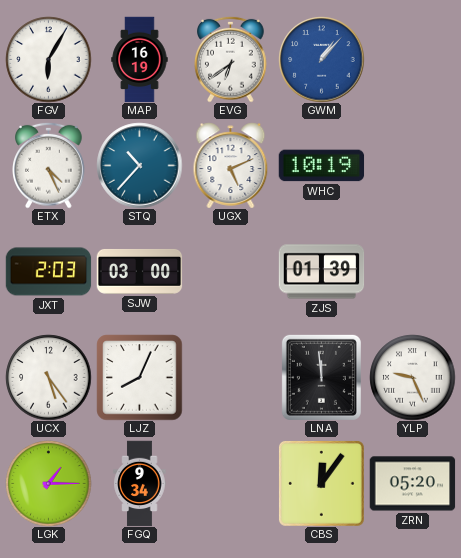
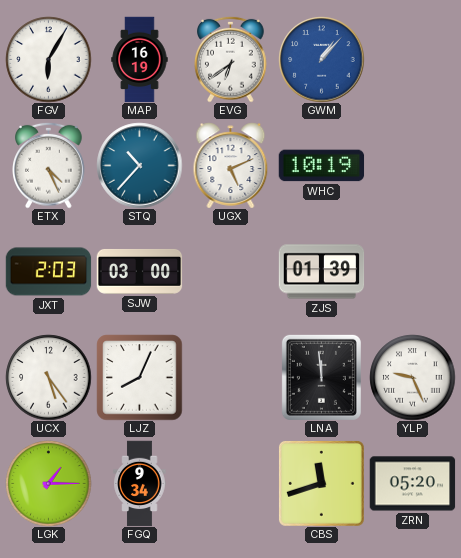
CBS: 12:06 -> 11:42
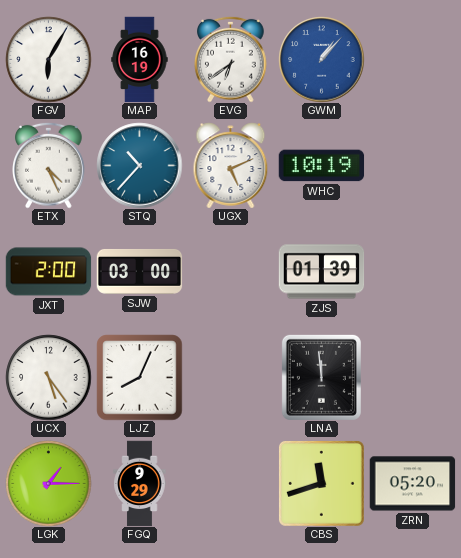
JXT: 2:03 -> 2:00
YLP: 9:26 -> none
FGQ: 9:34 -> 9:29
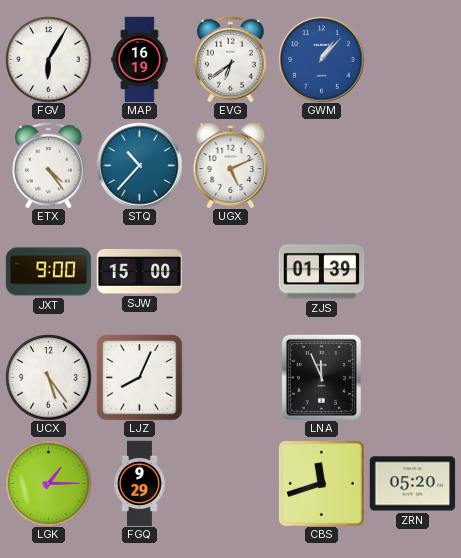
ETX: 4:26 -> 4:24
WHC: 10:19 -> none
JXT: 2:00 -> 9:00
SJW: 03:00 -> 15:00
LNA: 11:59 -> 11:56
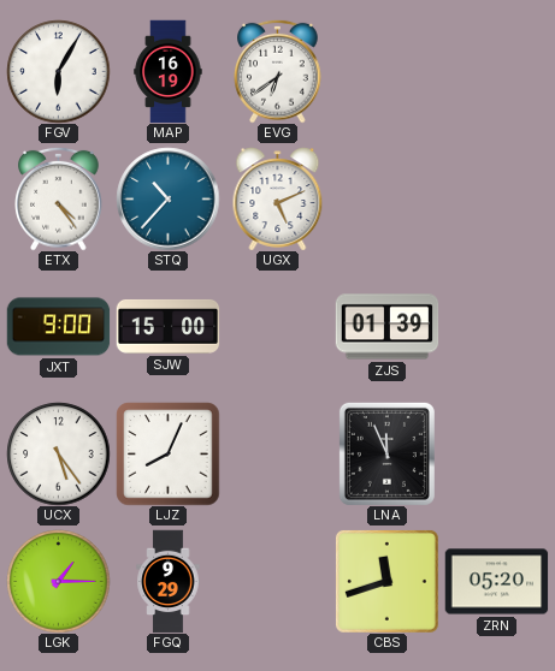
GWM: 1:07 -> none
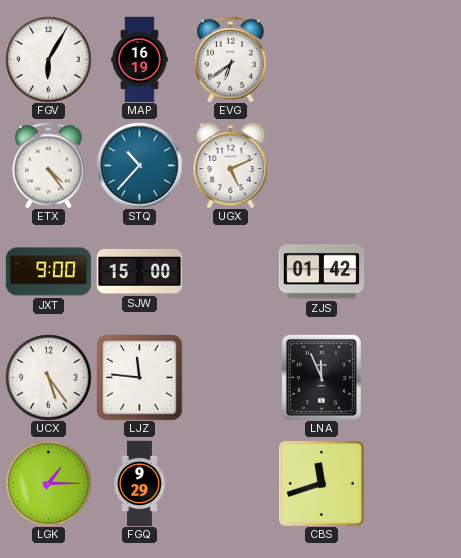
ZJS: 01:39 -> 01:42
LJZ: 8:04 -> 11:46
ZRN: 05:20 -> none
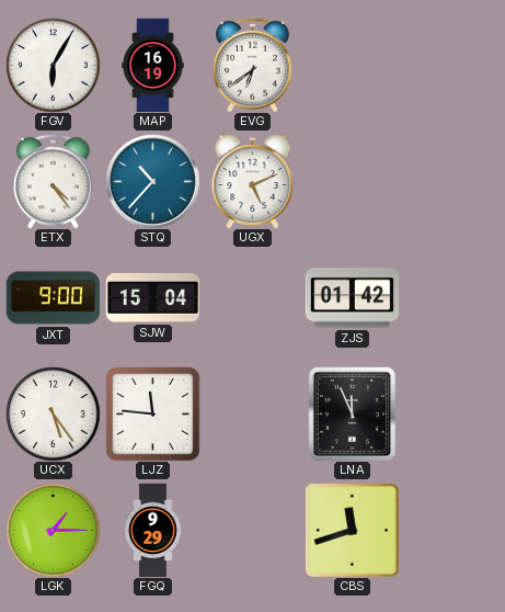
SJW: 15:00 -> 15:04
